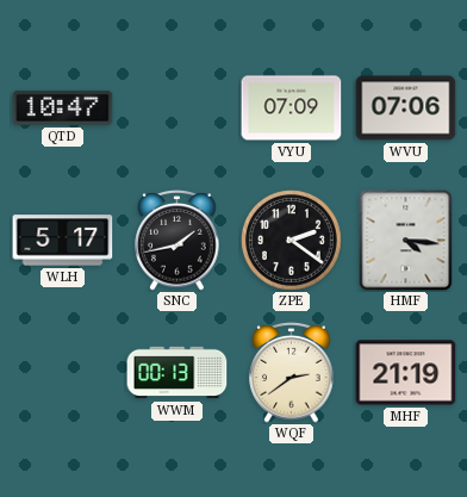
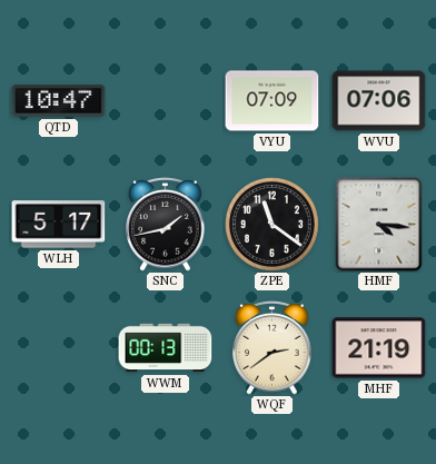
ZPE: 2:21 -> 11:21
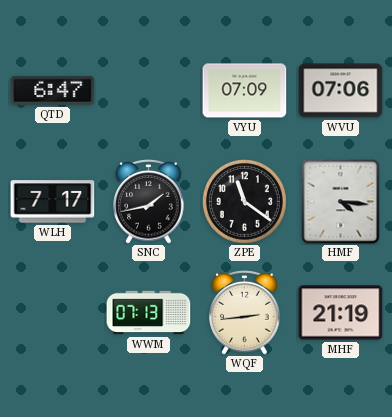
QTD: 10:47 -> 6:47
WLH: 5:17 -> 7:17
WWM: 00:13 -> 07:13
WQF: 2:39 -> 2:44
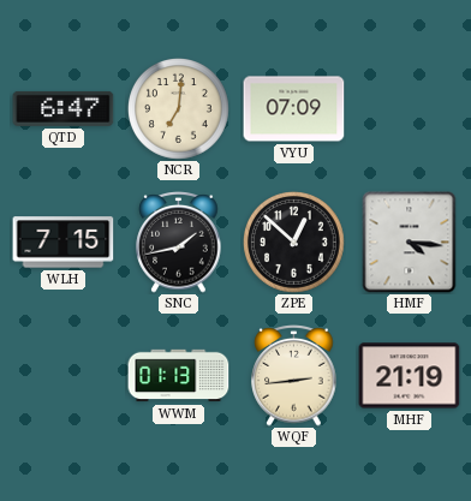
NCR: none -> 7:01
WVU: 07:06 -> none
WLH: 7:17 -> 7:15
ZPE: 11:21 -> 12:52
WWM: 07:13 -> 01:13
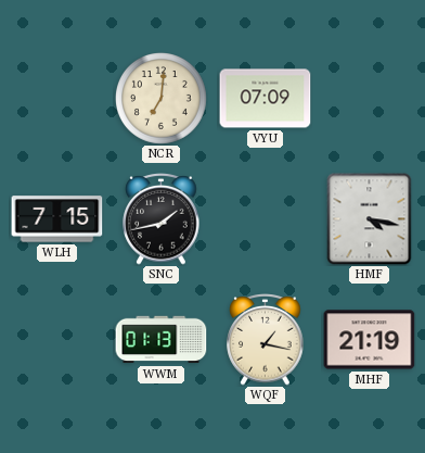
QTD: 6:47 -> none
ZPE: 12:52 -> none
HMF: 4:16 -> 4:17
WQF: 2:44 -> 1:17
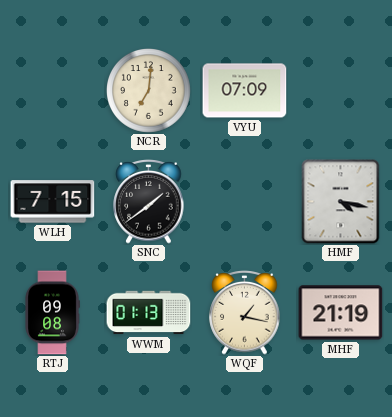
SNC: 1:43 -> 1:39
RTJ: none -> 09:08
